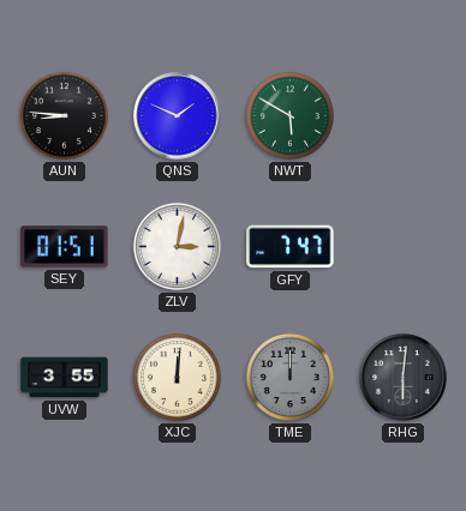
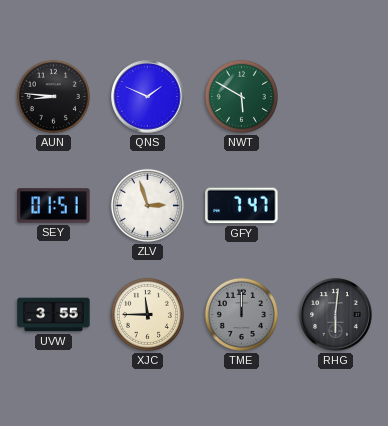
ZLV: 3:02 -> 2:57
XJC: 12:01 -> 11:45
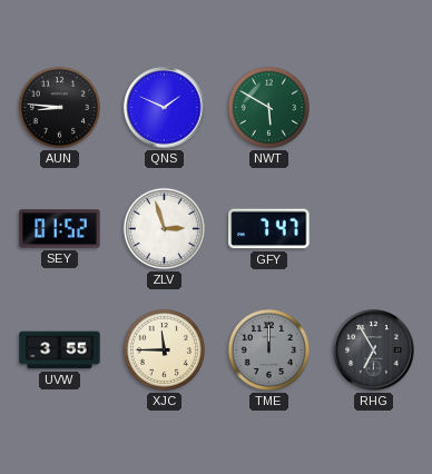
SEY: 01:51 -> 01:52
RHG: 6:01 -> 6:55
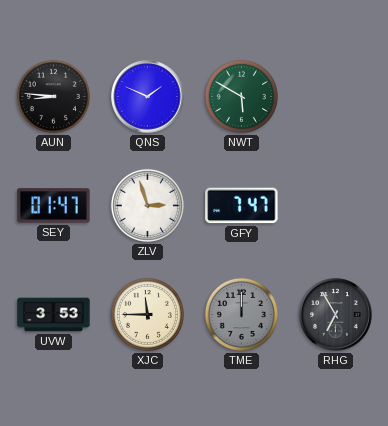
SEY: 01:52 -> 01:47
UVW: 3:55 -> 3:53
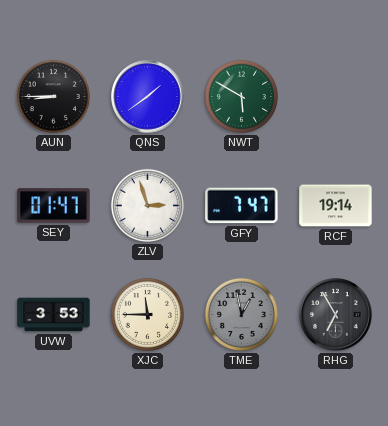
AUN: 8:46 -> 8:45
QNS: 1:49 -> 1:39
RCF: none -> 19:14
TME: 12:00 -> 12:58
